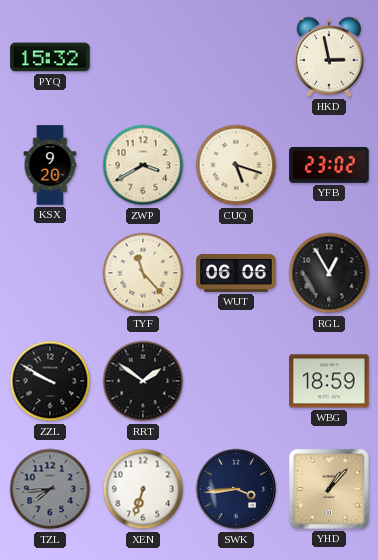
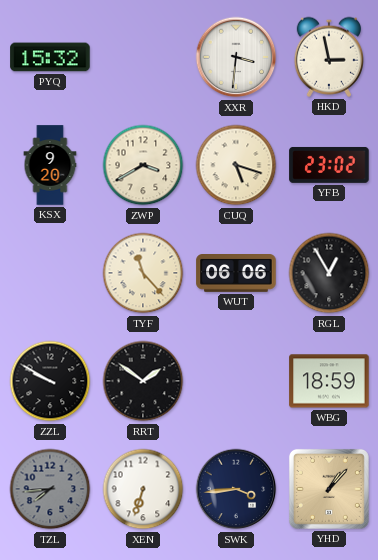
XXR: none -> 3:31
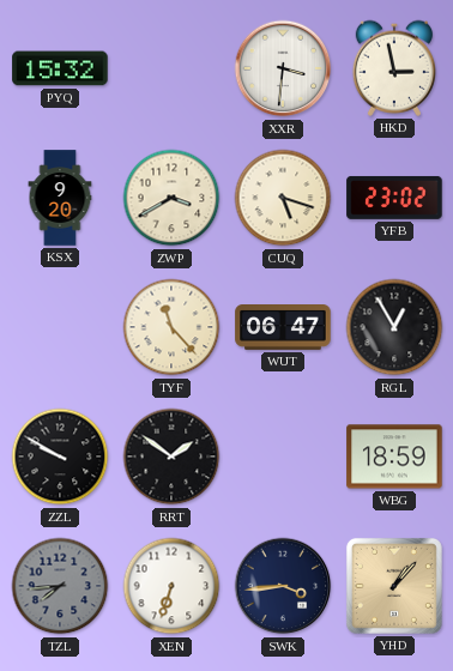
WUT: 06:06 -> 06:47
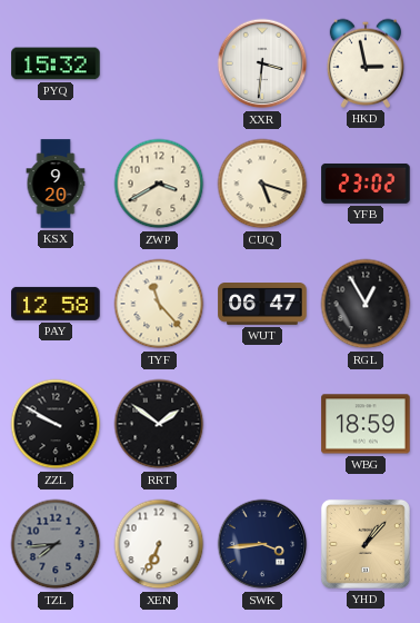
PAY: none -> 12:58
XEN: 6:33 -> 6:34
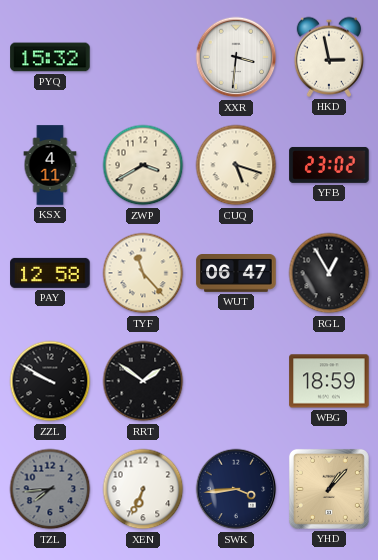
KSX: 9:20 -> 4:11
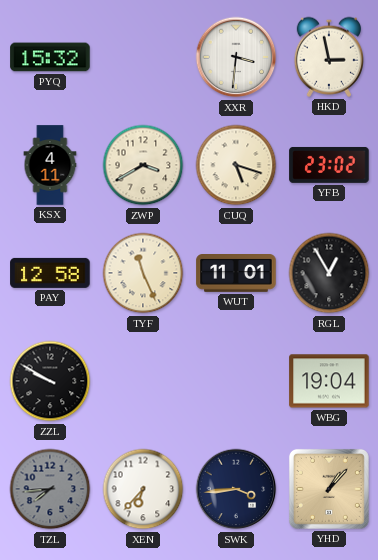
TYF: 11:23 -> 11:26
WUT: 06:47 -> 11:01
RRT: 1:51 -> none
WBG: 18:59 -> 19:04
XEN: 6:34 -> 6:37
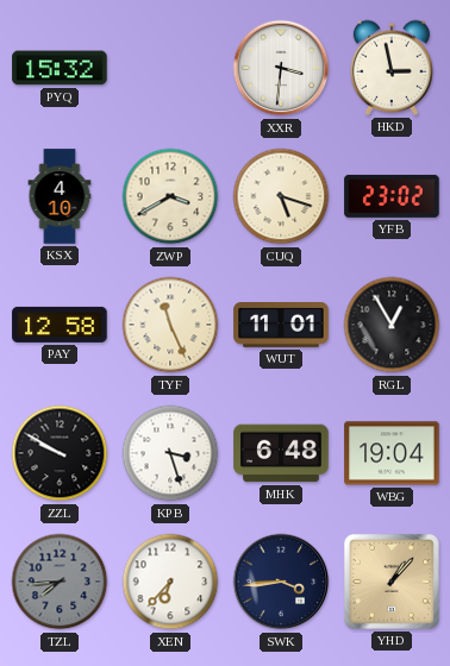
KSX: 4:11 -> 4:10
KPB: none -> 3:27
MHK: none -> 6:48
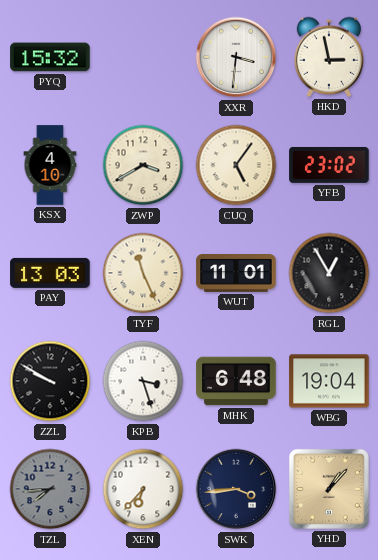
CUQ: 5:18 -> 5:06
PAY: 12:58 -> 13:03
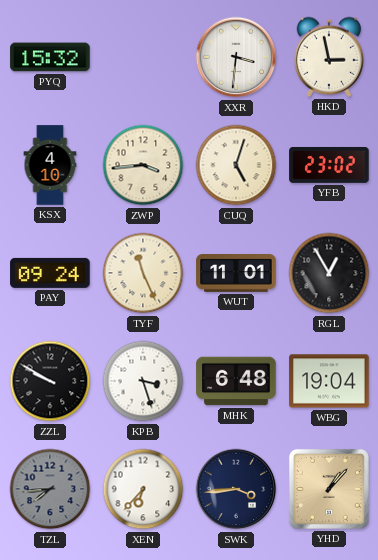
ZWP: 3:40 -> 3:44
CUQ: 5:06 -> 5:03
PAY: 13:03 -> 09:24
